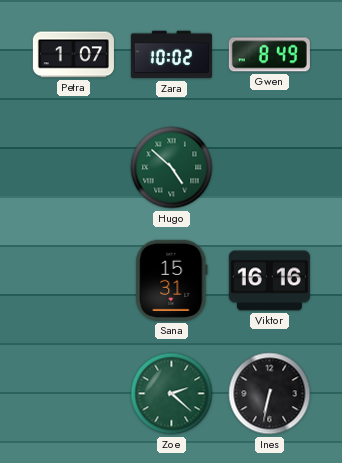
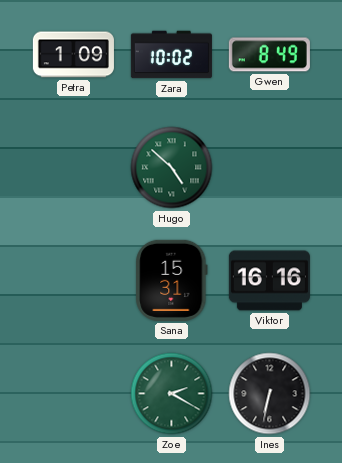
Petra: 1:07 -> 1:09
Zoe: 2:22 -> 2:20
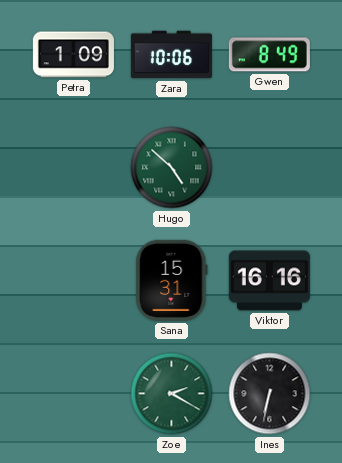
Zara: 10:02 -> 10:06
